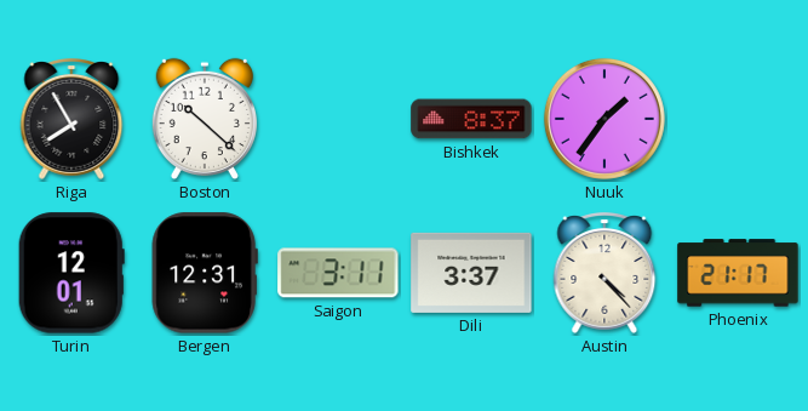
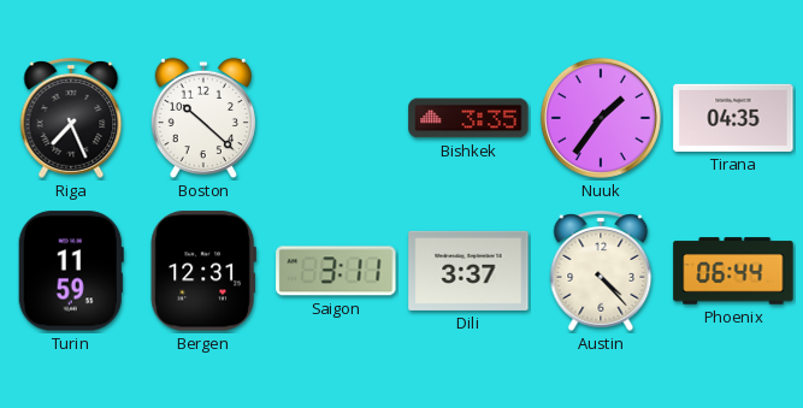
Riga: 7:55 -> 7:26
Bishkek: 8:37 -> 3:35
Tirana: none -> 04:35
Turin: 12:01 -> 11:59
Phoenix: 21:17 -> 06:44
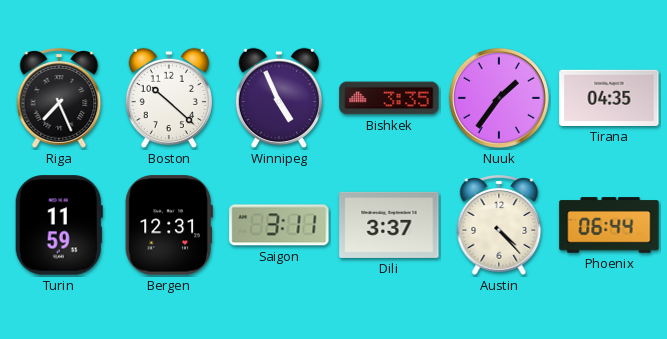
Winnipeg: none -> 4:56
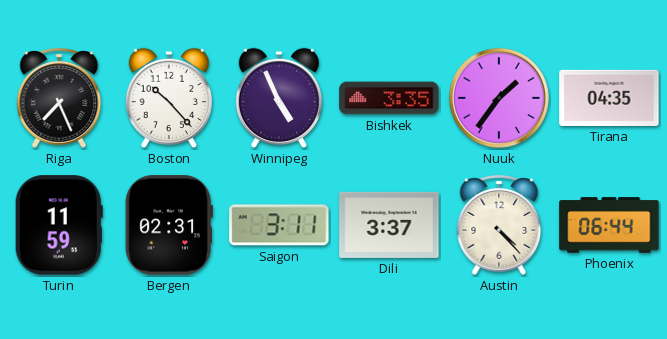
Boston: 10:22 -> 10:23
Bergen: 12:31 -> 02:31
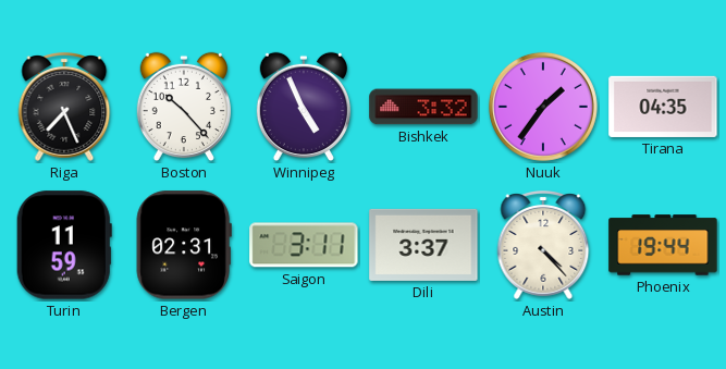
Bishkek: 3:35 -> 3:32
Phoenix: 06:44 -> 19:44
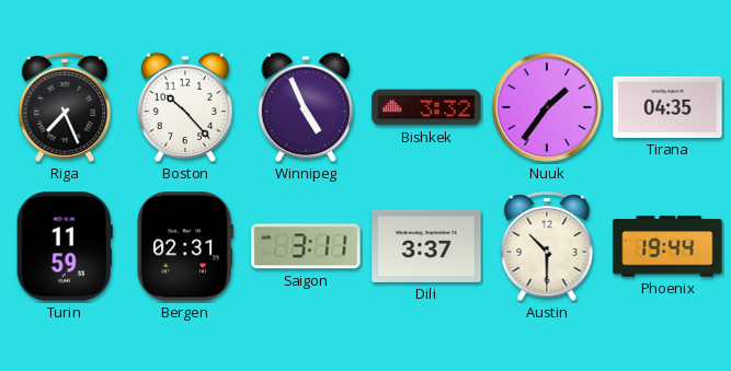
Austin: 4:23 -> 10:30
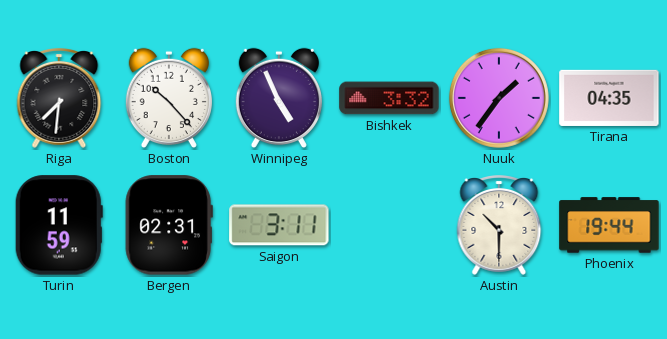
Riga: 7:26 -> 7:31
Dili: 3:37 -> none
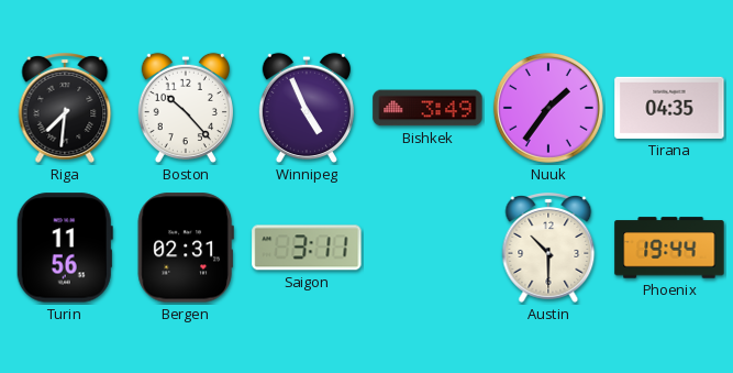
Bishkek: 3:32 -> 3:49
Turin: 11:59 -> 11:56
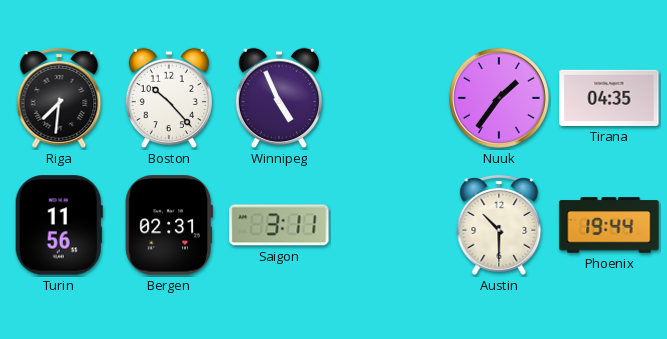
Bishkek: 3:49 -> none
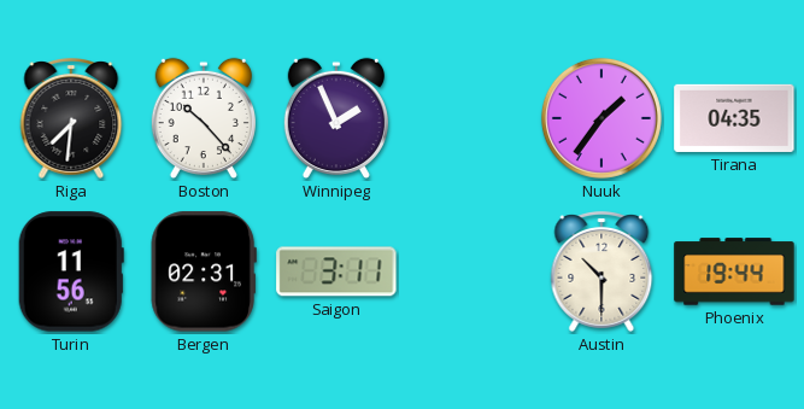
Winnipeg: 4:56 -> 1:56
